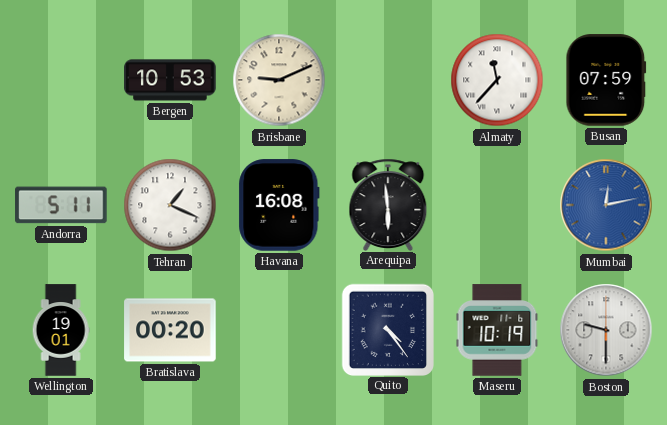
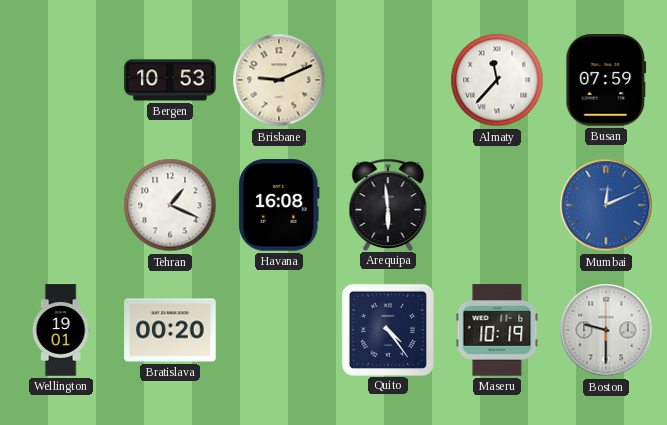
Andorra: 5:11 -> none
Mumbai: 12:13 -> 12:11
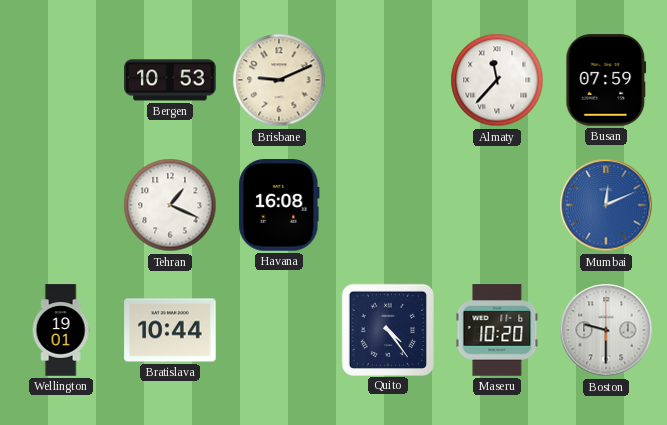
Arequipa: 5:59 -> none
Bratislava: 00:20 -> 10:44
Maseru: 10:19 -> 10:20
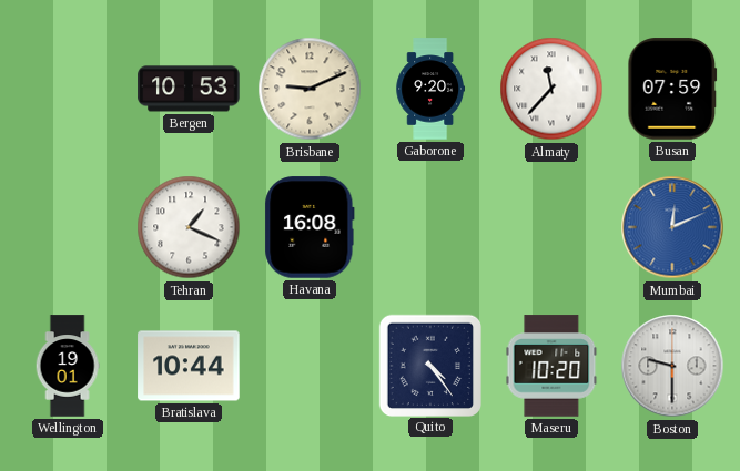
Gaborone: none -> 9:20
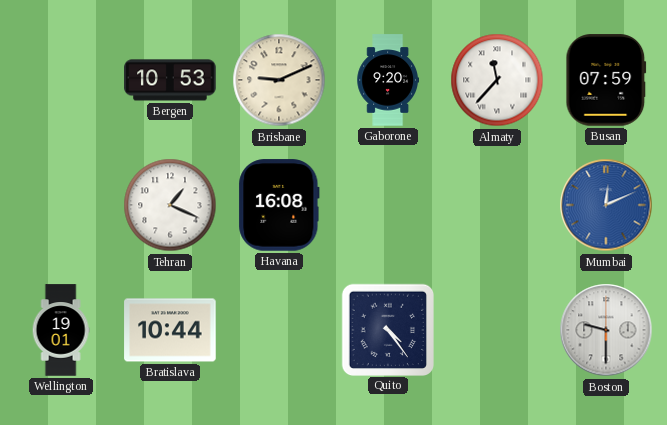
Maseru: 10:20 -> none
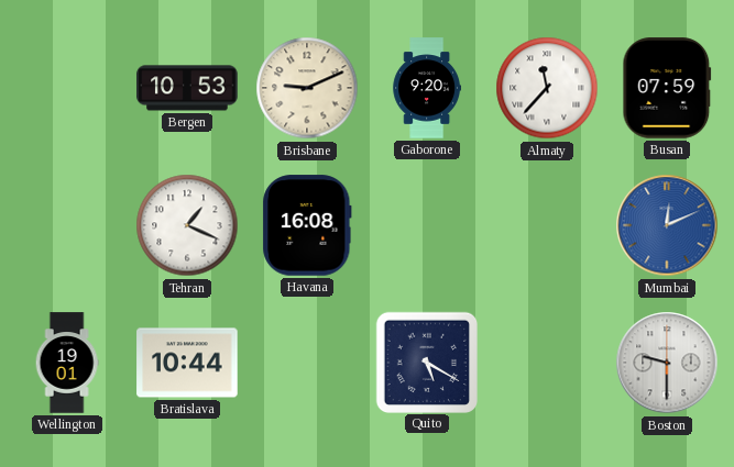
Quito: 4:24 -> 5:20
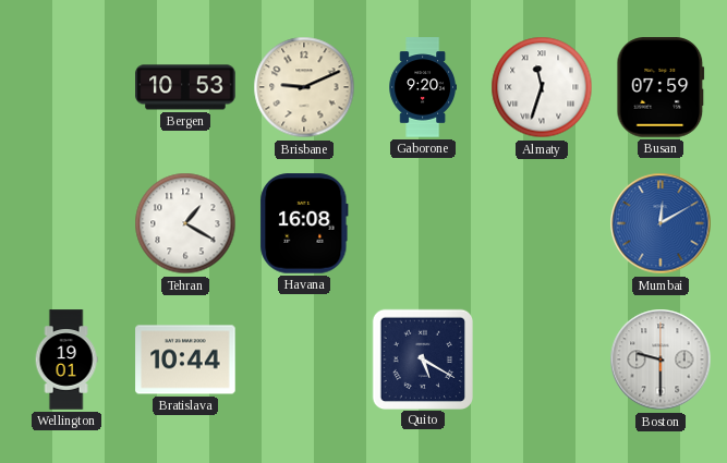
Almaty: 11:37 -> 11:33
Tehran: 1:19 -> 1:20
Mumbai: 12:11 -> 12:10
